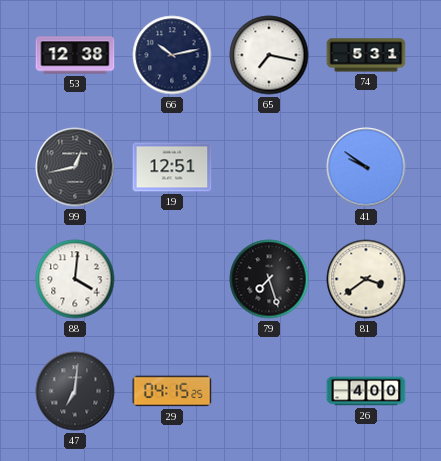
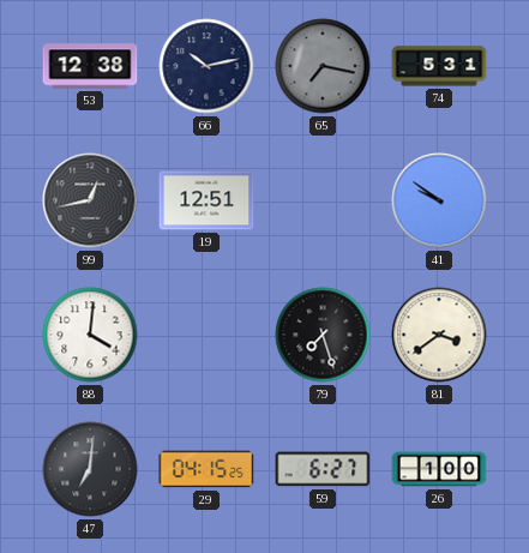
65 dial: white -> grey
59: none -> 6:27
26: 4:00 -> 1:00
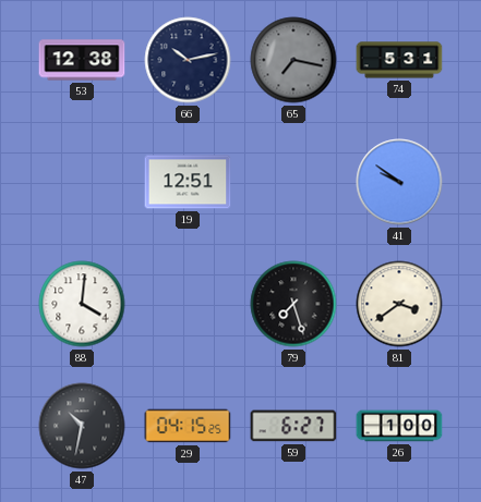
99: 12:43 -> none
47: 7:01 -> 10:32
